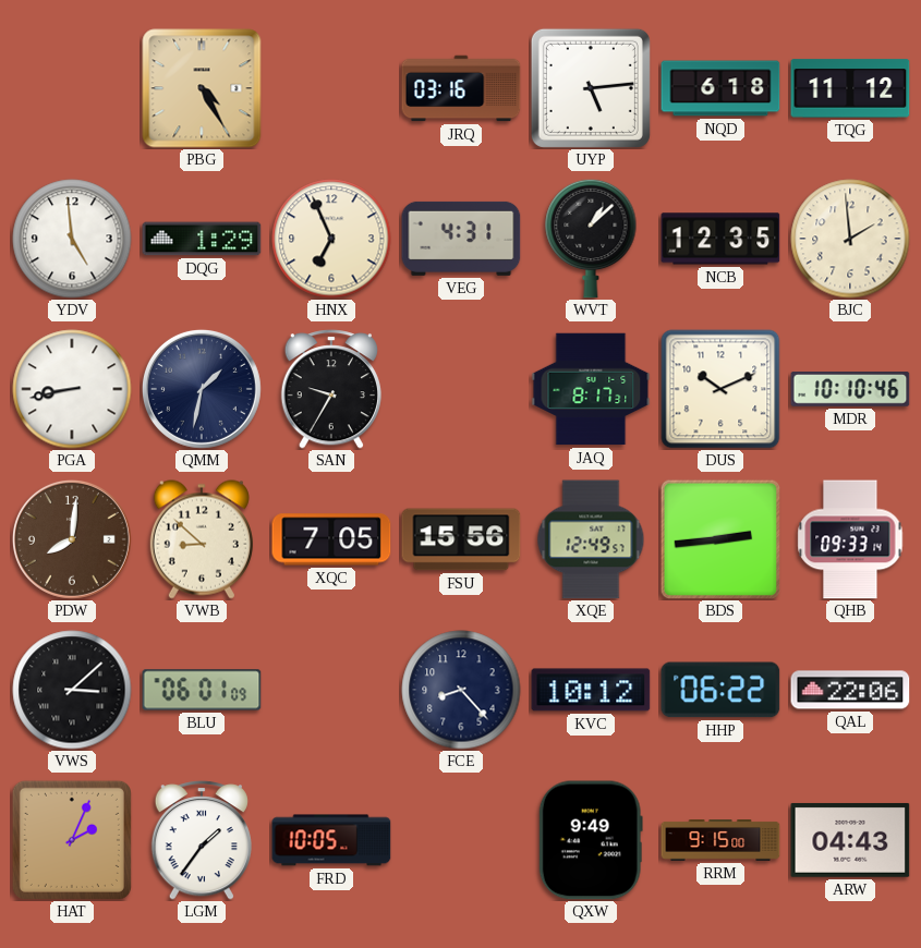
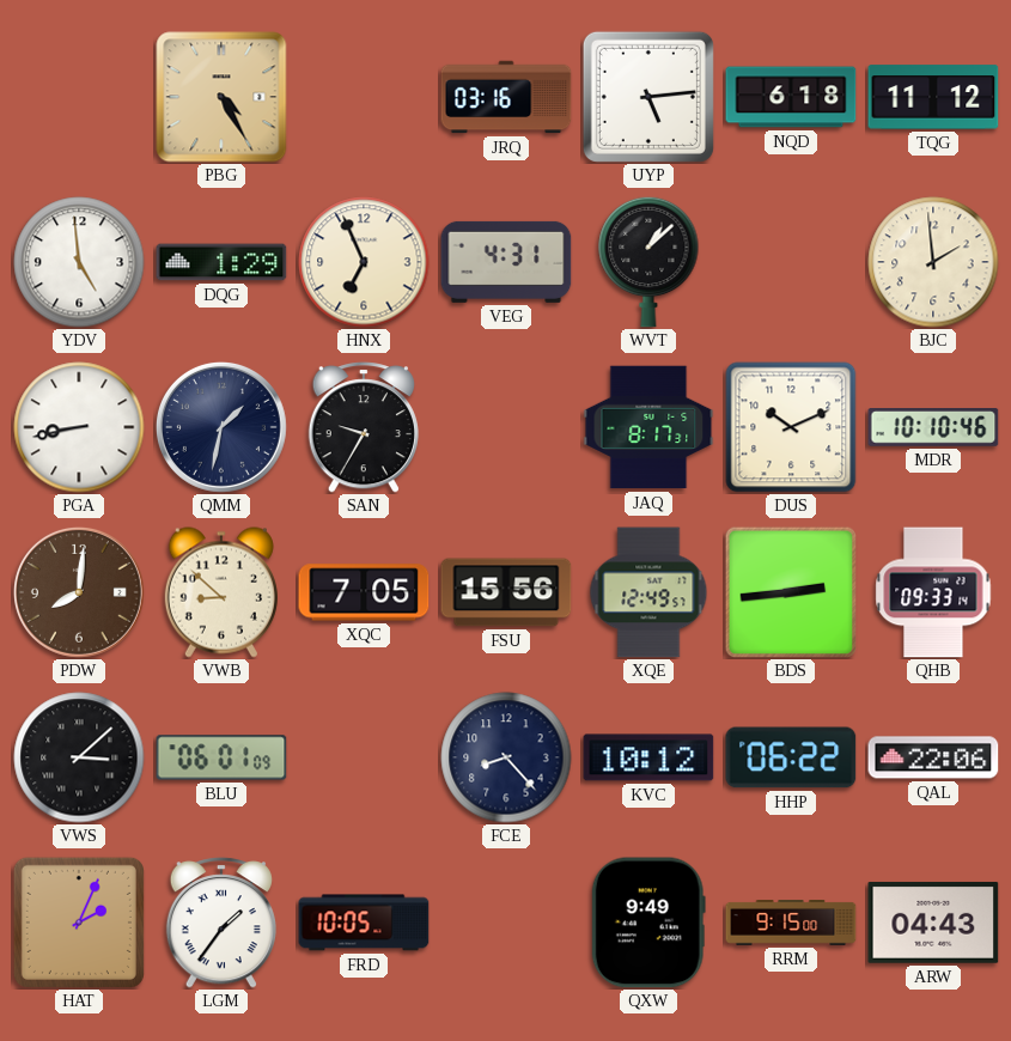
NCB: 12:35 -> none
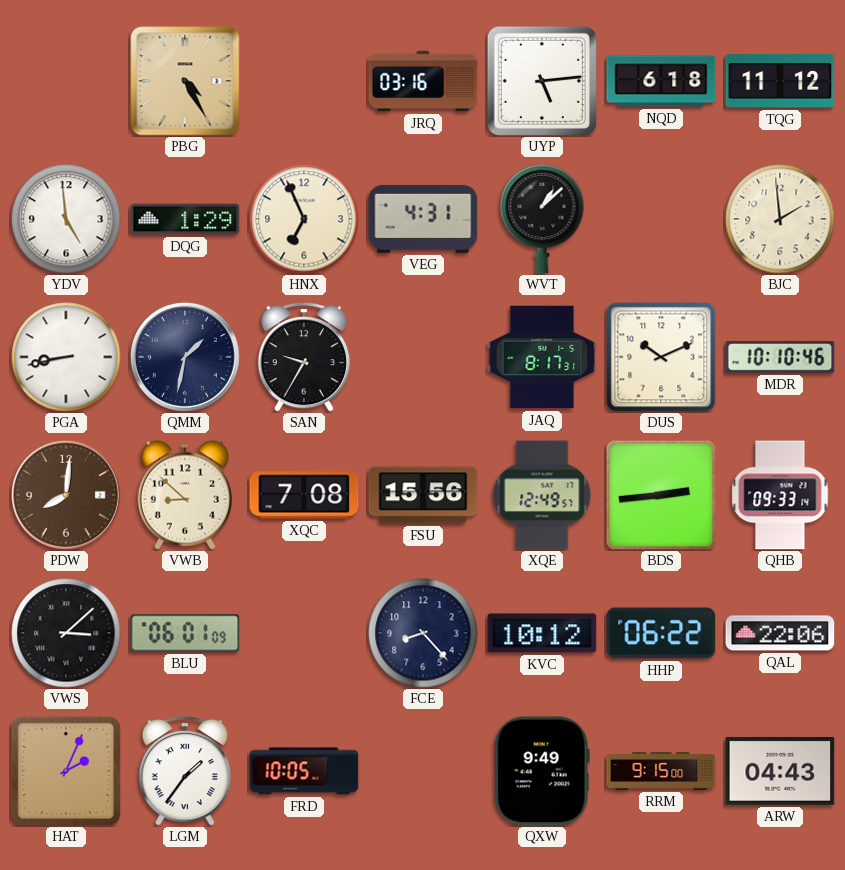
XQC: 7:05 -> 7:08
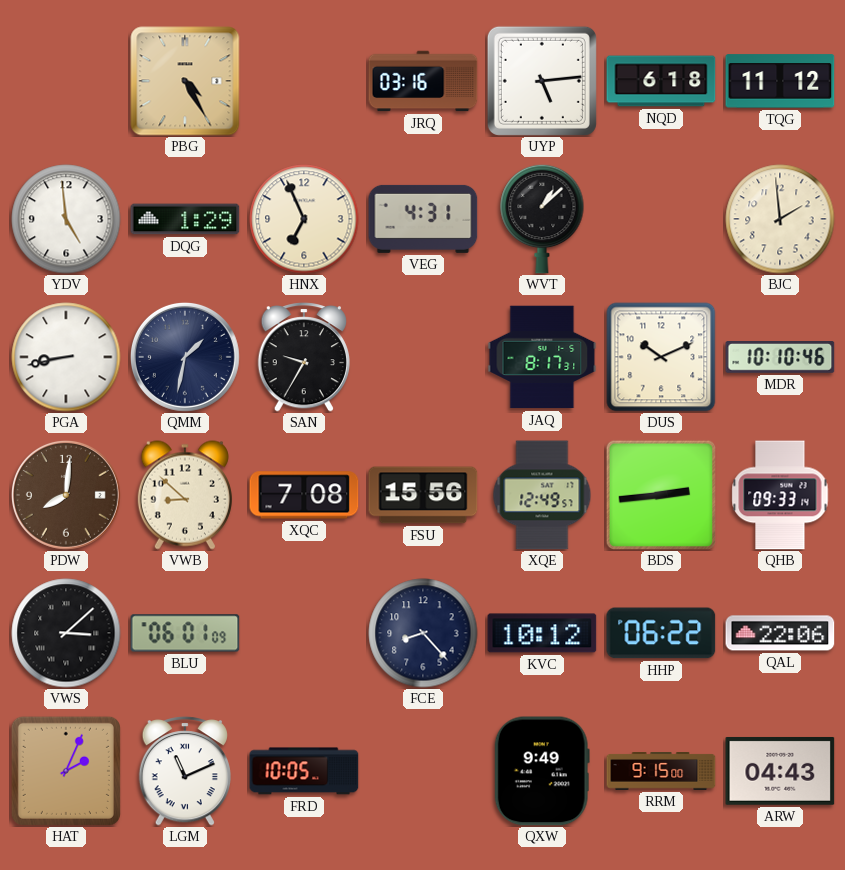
LGM: 1:36 -> 11:11
